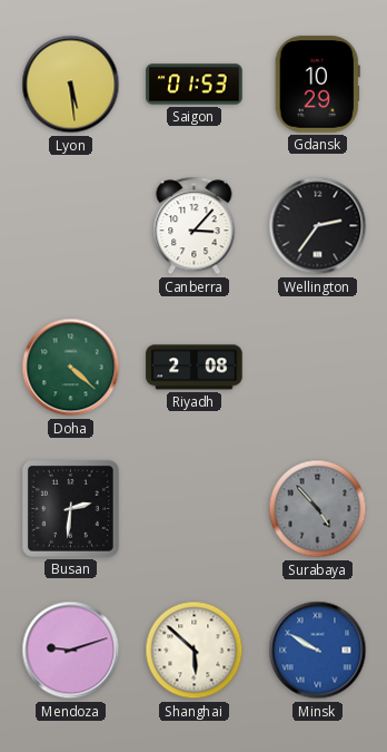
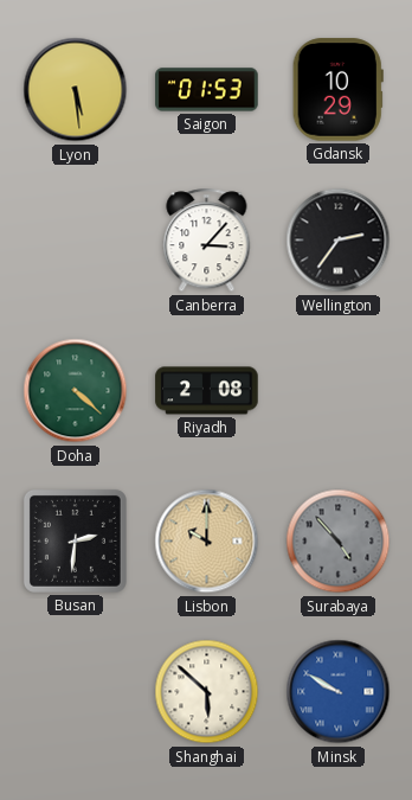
Lisbon: none -> 10:00
Mendoza: 9:12 -> none
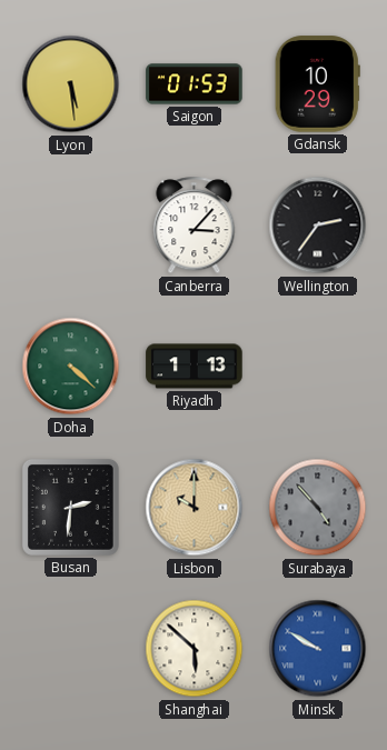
Riyadh: 2:08 -> 1:13
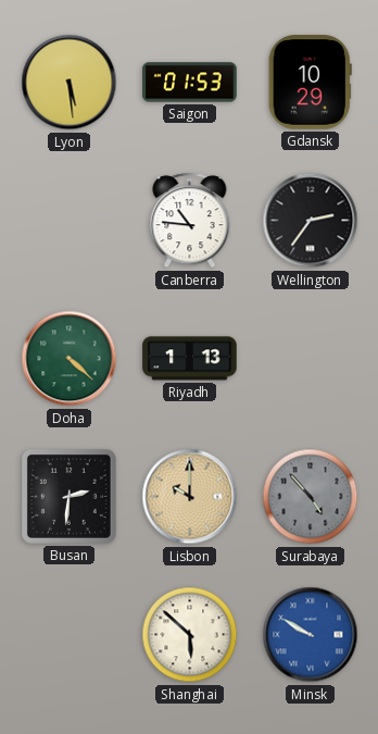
Canberra: 3:07 -> 10:46
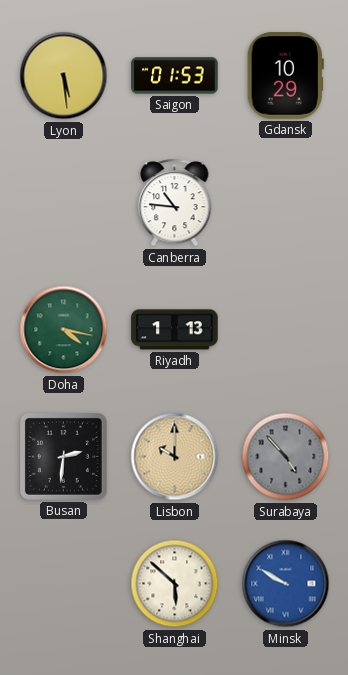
Wellington: 2:36 -> none
Doha: 4:22 -> 4:17
